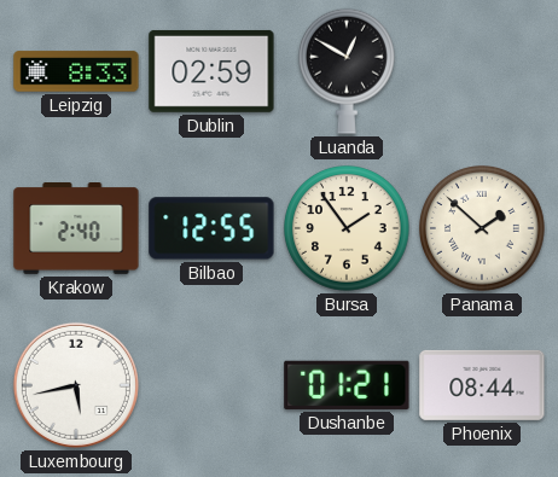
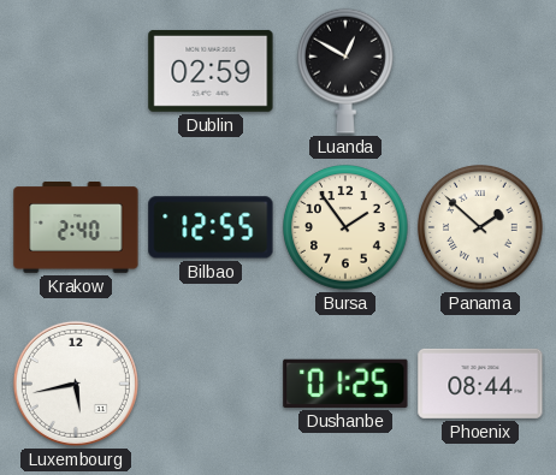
Leipzig: 8:33 -> none
Dushanbe: 01:21 -> 01:25
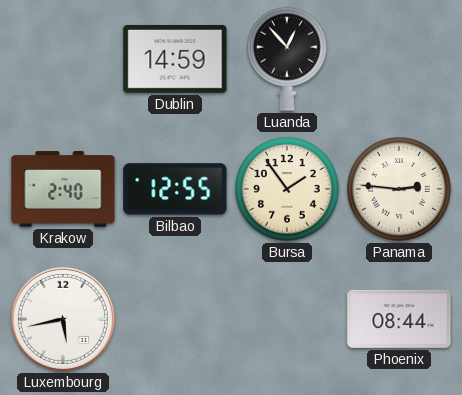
Dublin: 02:59 -> 14:59
Luanda: 12:50 -> 12:53
Panama: 1:52 -> 2:46
Dushanbe: 01:25 -> none
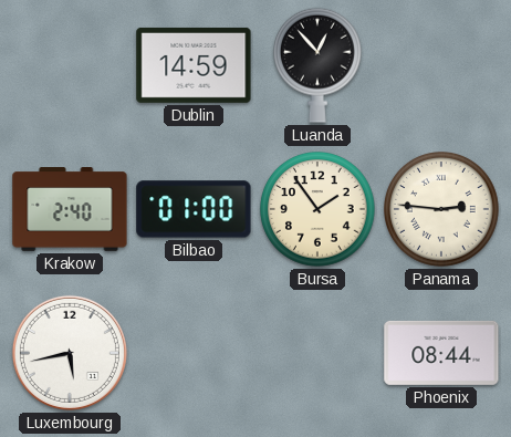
Bilbao: 12:55 -> 01:00
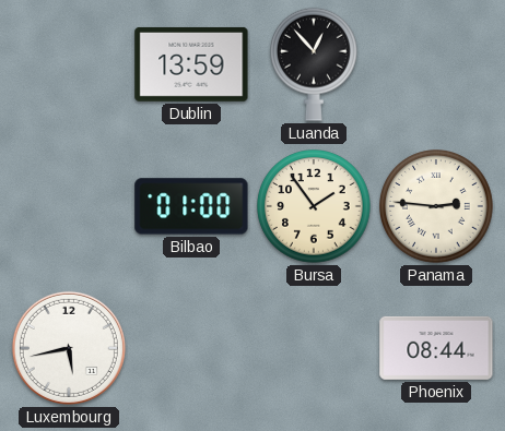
Dublin: 14:59 -> 13:59
Krakow: 2:40 -> none
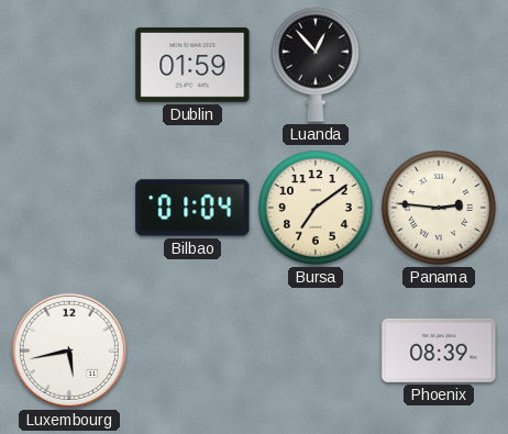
Dublin: 13:59 -> 01:59
Bilbao: 01:00 -> 01:04
Bursa: 1:54 -> 7:09
Phoenix: 08:44 -> 08:39
